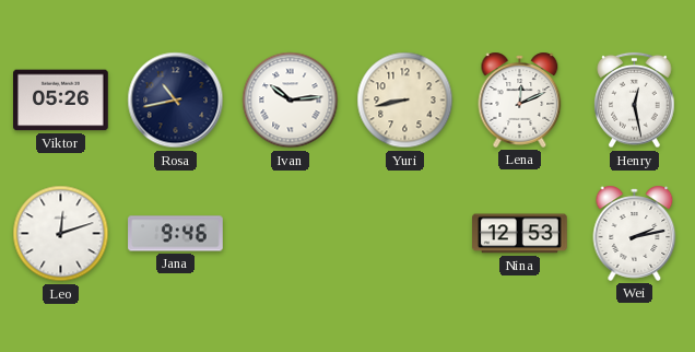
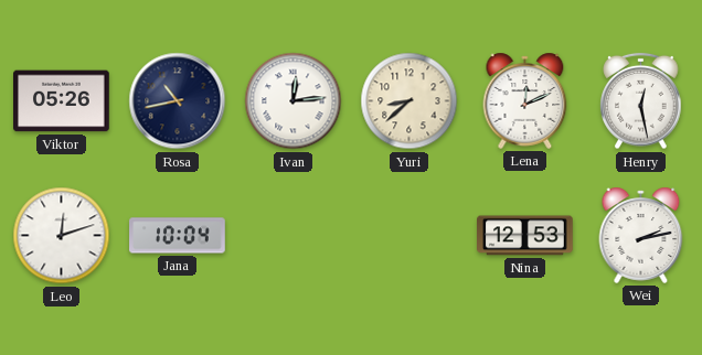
Ivan: 10:14 -> 12:14
Yuri: 8:43 -> 8:38
Jana: 9:46 -> 10:04
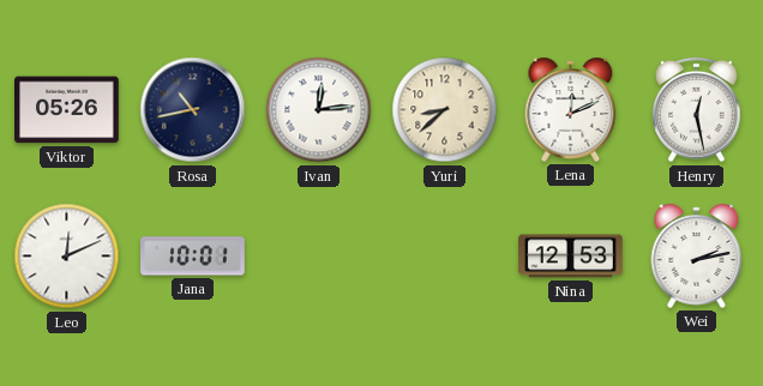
Leo: 12:12 -> 12:11
Jana: 10:04 -> 10:01
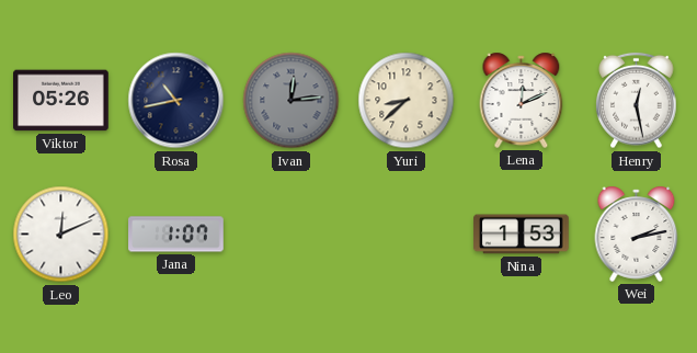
Ivan dial: white -> grey
Jana: 10:01 -> 1:07
Nina: 12:53 -> 1:53
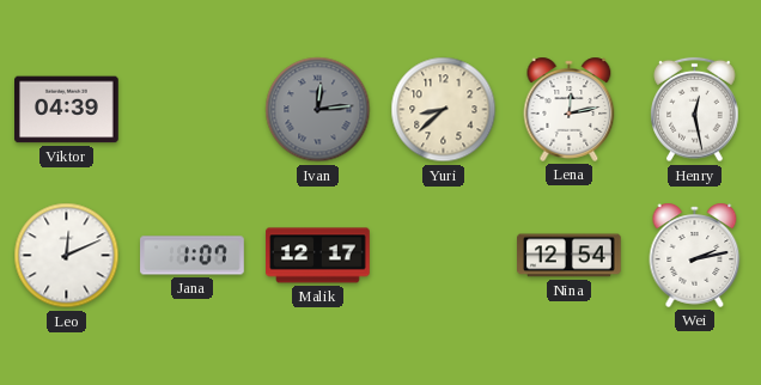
Viktor: 05:26 -> 04:39
Rosa: 10:43 -> none
Lena: 12:11 -> 12:13
Malik: none -> 12:17
Nina: 1:53 -> 12:54
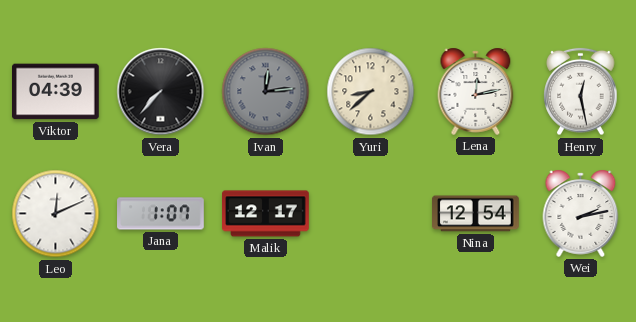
Vera: none -> 7:37
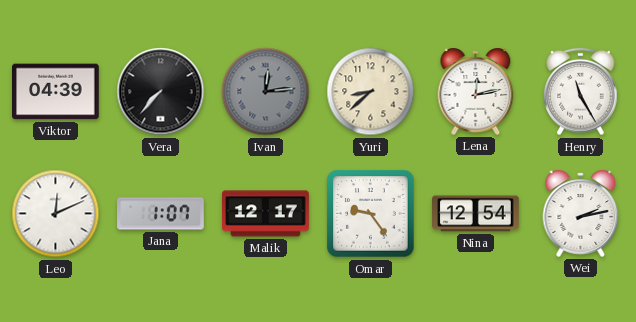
Henry: 12:28 -> 11:25
Omar: none -> 9:24
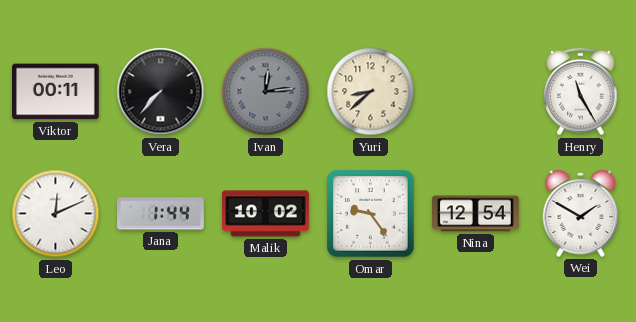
Viktor: 04:39 -> 00:11
Lena: 12:13 -> none
Jana: 1:07 -> 1:44
Malik: 12:17 -> 10:02
Wei: 2:13 -> 1:50
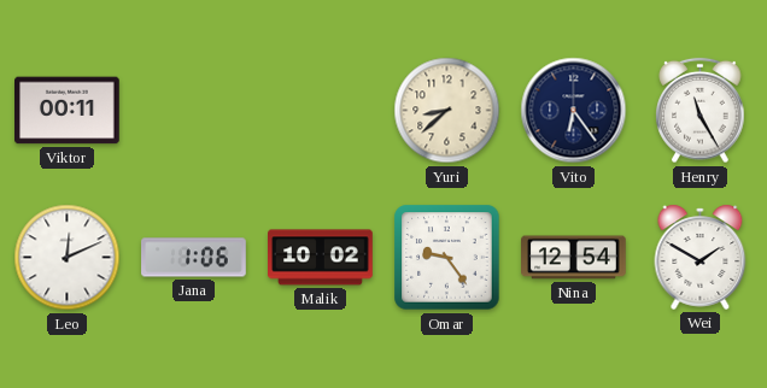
Vera: 7:37 -> none
Ivan: 12:14 -> none
Vito: none -> 6:24
Jana: 1:44 -> 1:06
